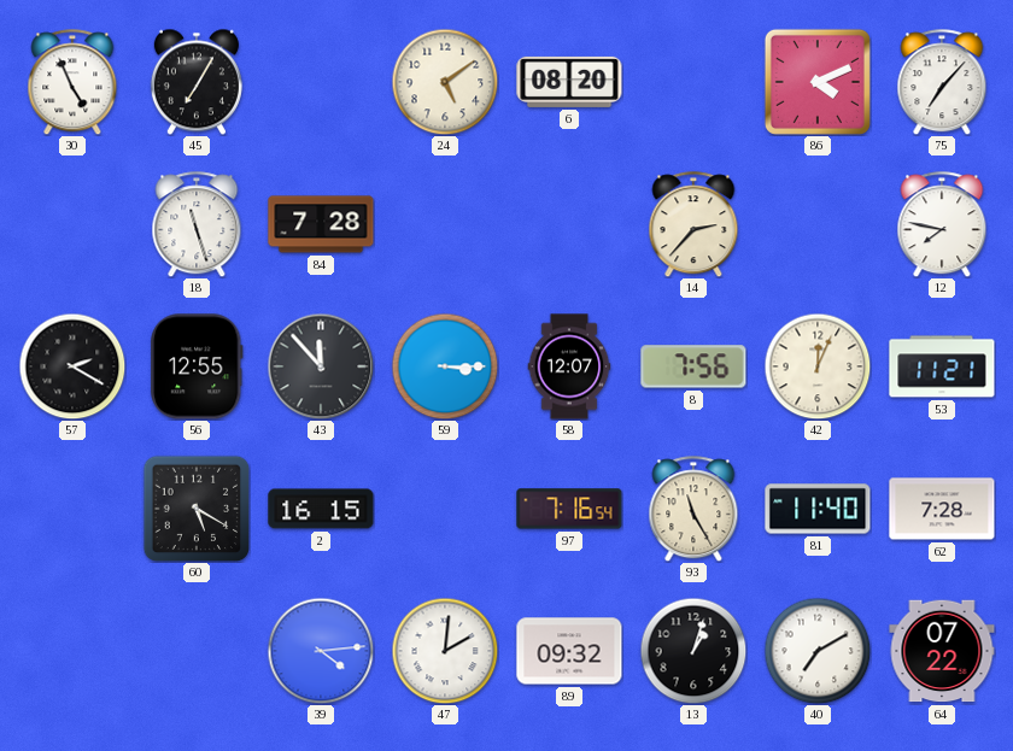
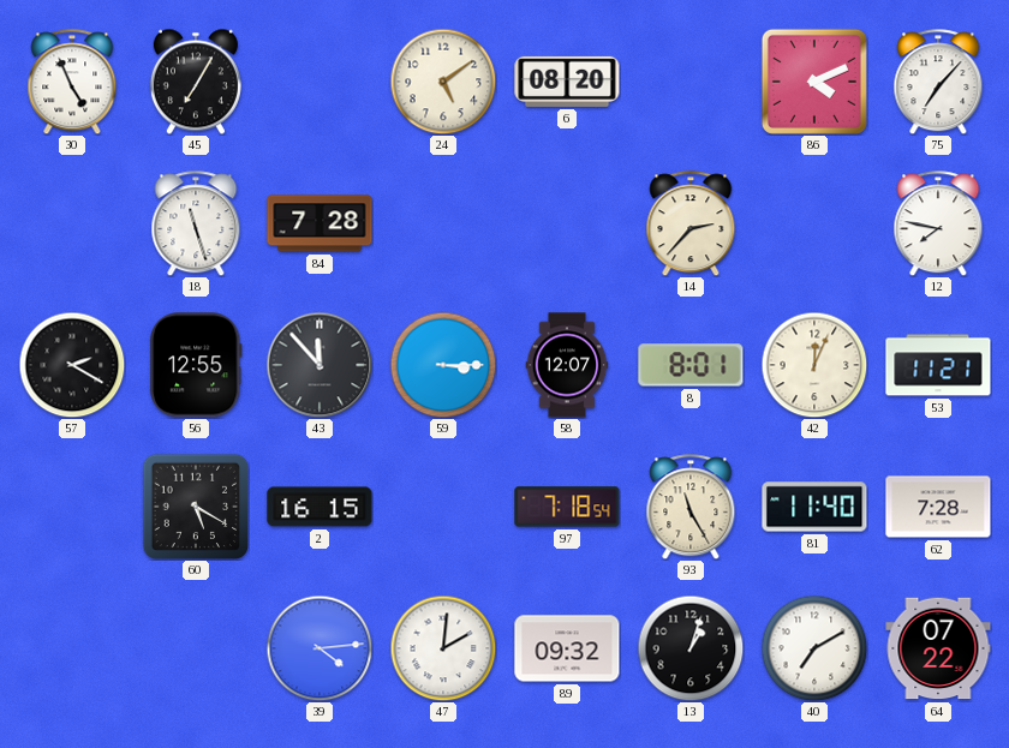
8: 7:56 -> 8:01
97: 7:16 -> 7:18
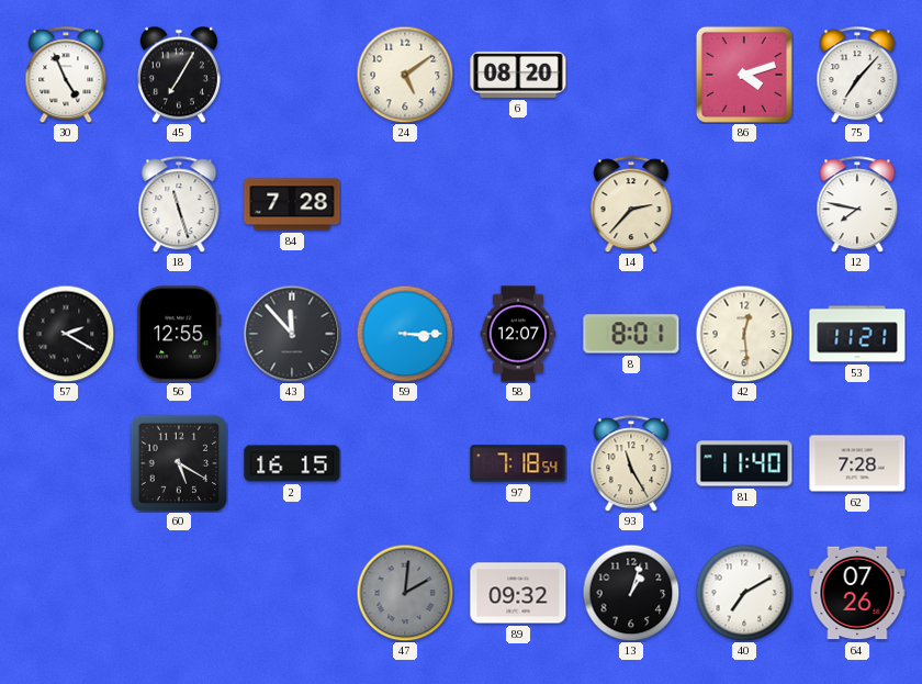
86: 4:11 -> 4:12
42: 12:04 -> 12:29
39: 4:14 -> none
47 dial: white -> grey
64: 07:22 -> 07:26
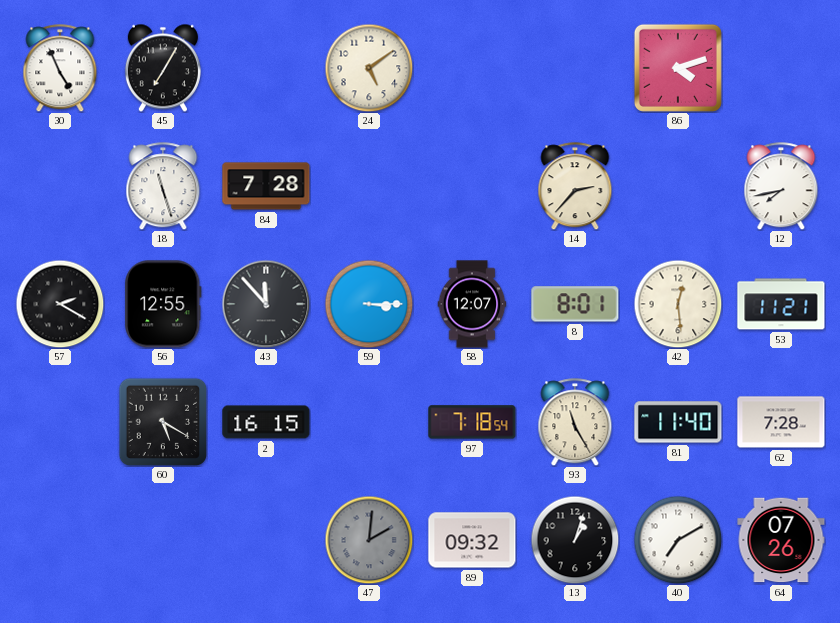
6: 08:20 -> none
75: 7:07 -> none
12: 7:47 -> 7:43
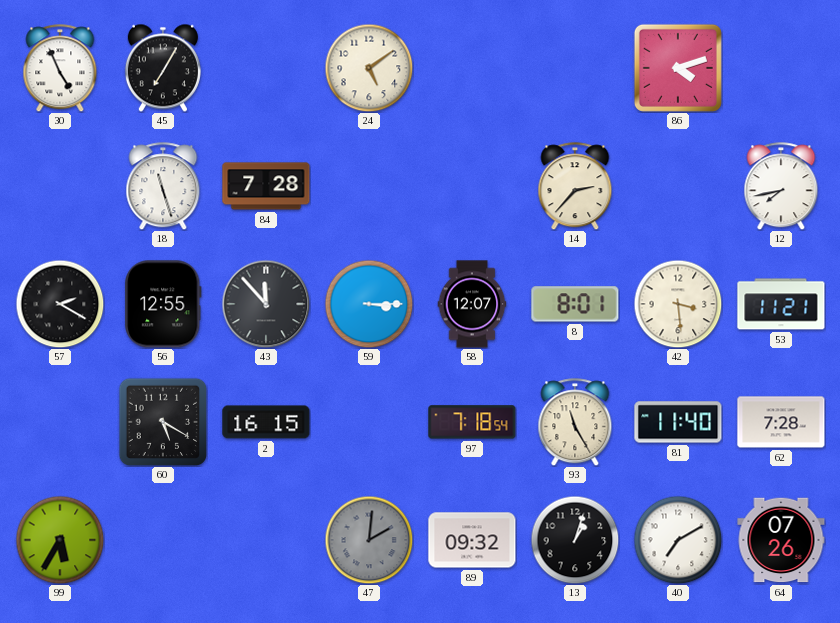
42: 12:29 -> 3:29
99: none -> 5:35
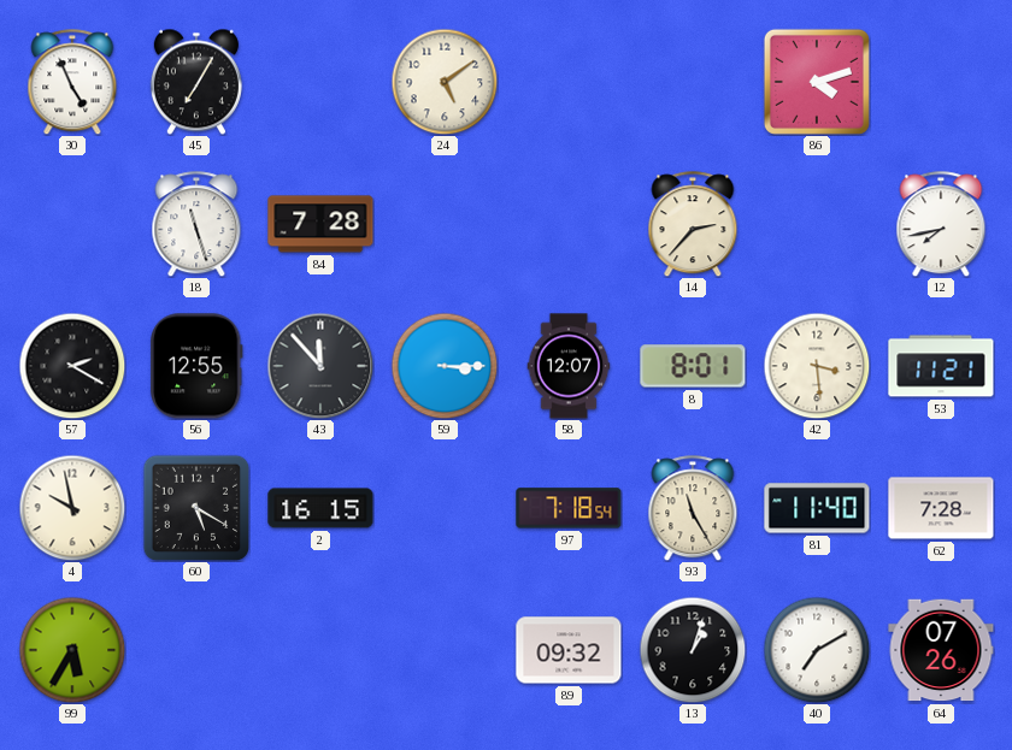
4: none -> 9:58
47: 2:01 -> none
